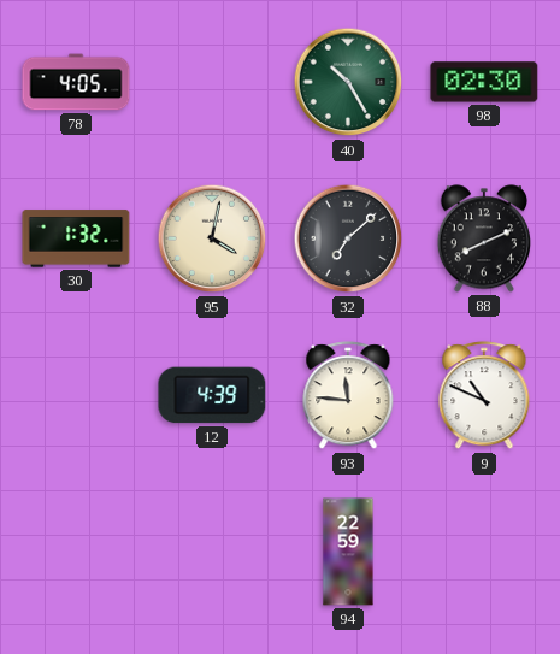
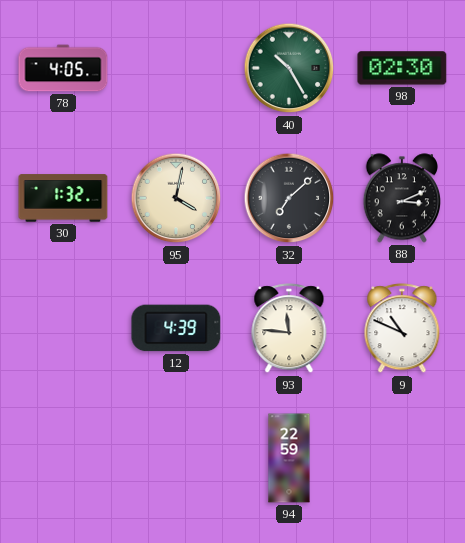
88: 8:11 -> 3:11
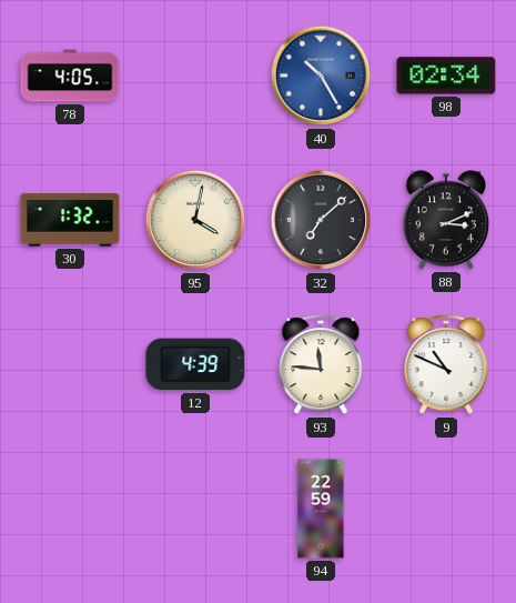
40 dial: green -> blue
98: 02:30 -> 02:34
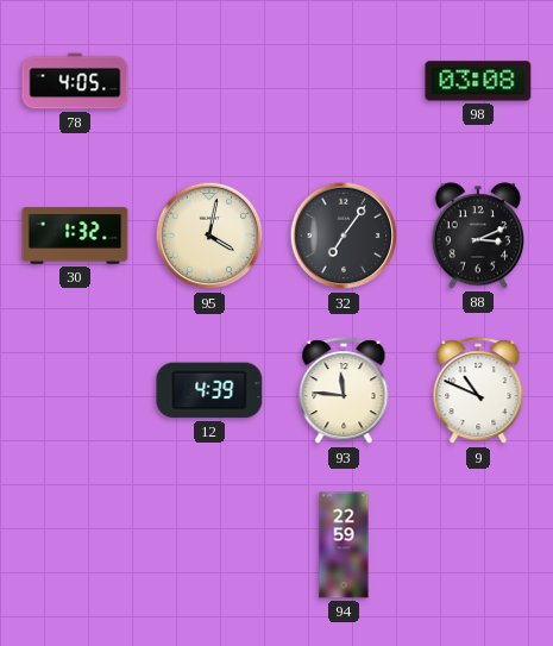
40: 10:25 -> none
98: 02:34 -> 03:08
32: 7:08 -> 7:06
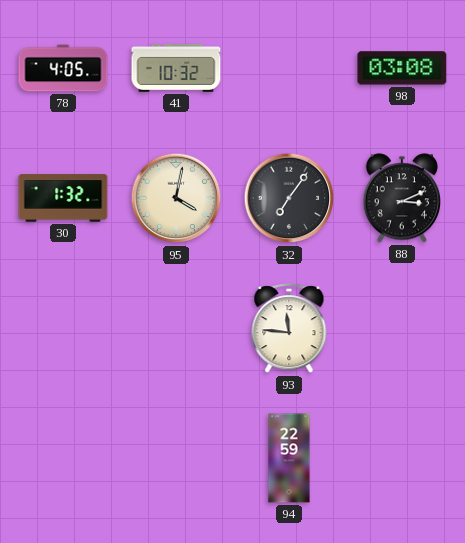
41: none -> 10:32
12: 4:39 -> none
9: 10:49 -> none
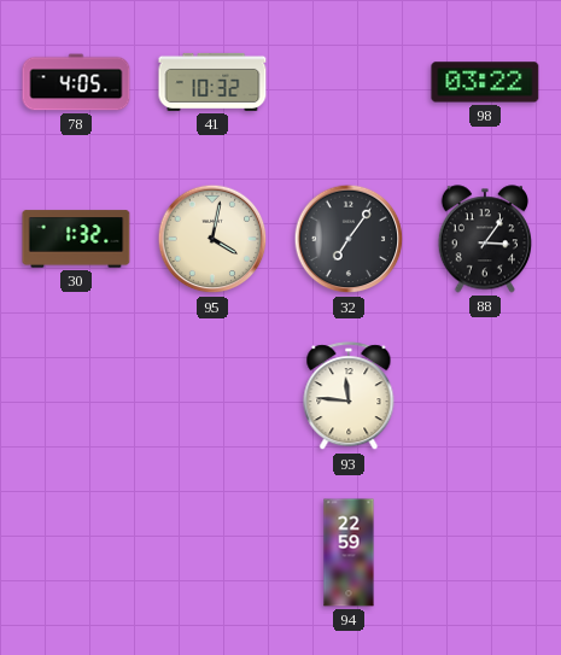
98: 03:08 -> 03:22
88: 3:11 -> 3:06
